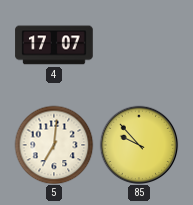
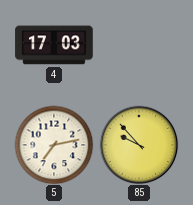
4: 17:07 -> 17:03
5: 7:01 -> 7:13
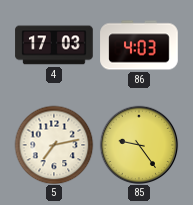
86: none -> 4:03
85: 9:53 -> 9:24
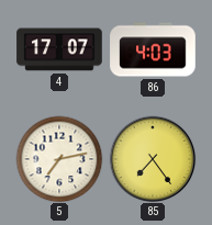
4: 17:03 -> 17:07
85: 9:24 -> 7:24
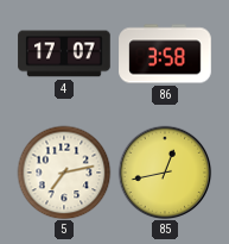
86: 4:03 -> 3:58
85: 7:24 -> 12:43
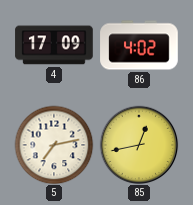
4: 17:07 -> 17:09
86: 3:58 -> 4:02
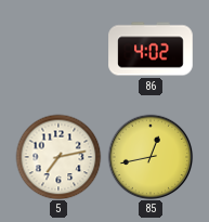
4: 17:09 -> none
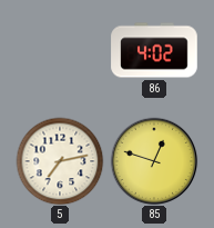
85: 12:43 -> 12:48
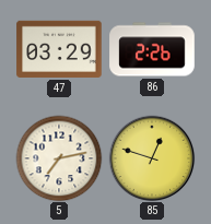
47: none -> 03:29
86: 4:02 -> 2:26
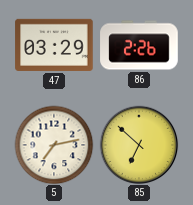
85: 12:48 -> 6:52
